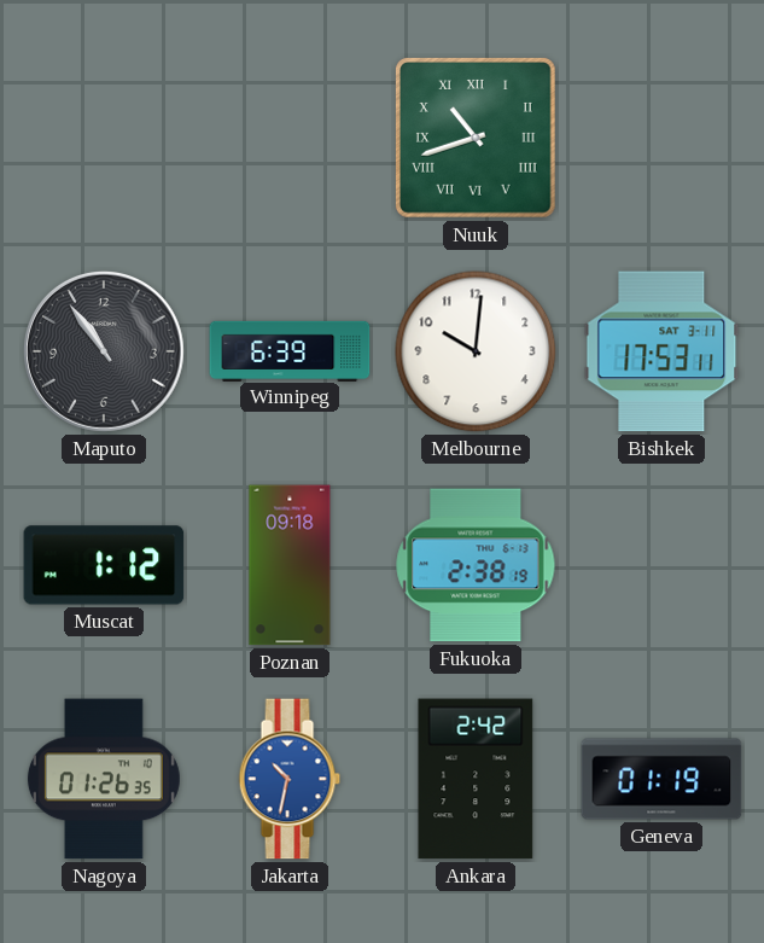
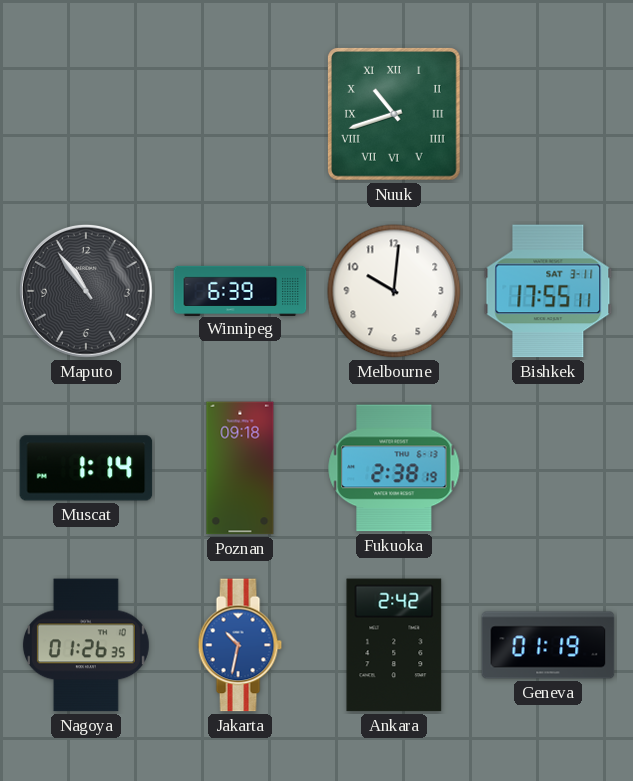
Bishkek: 17:53 -> 17:55
Muscat: 1:12 -> 1:14
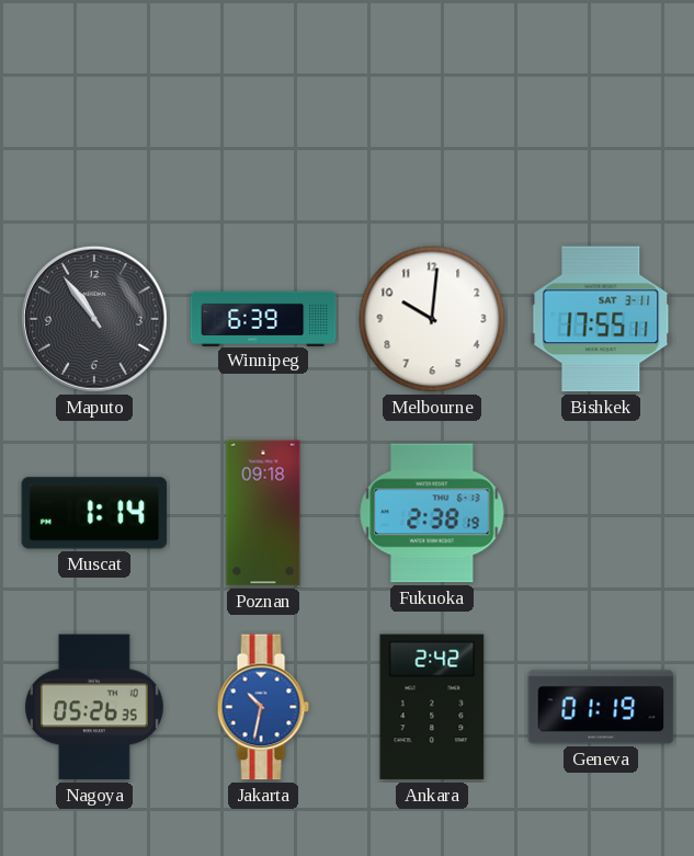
Nuuk: 10:42 -> none
Nagoya: 01:26 -> 05:26
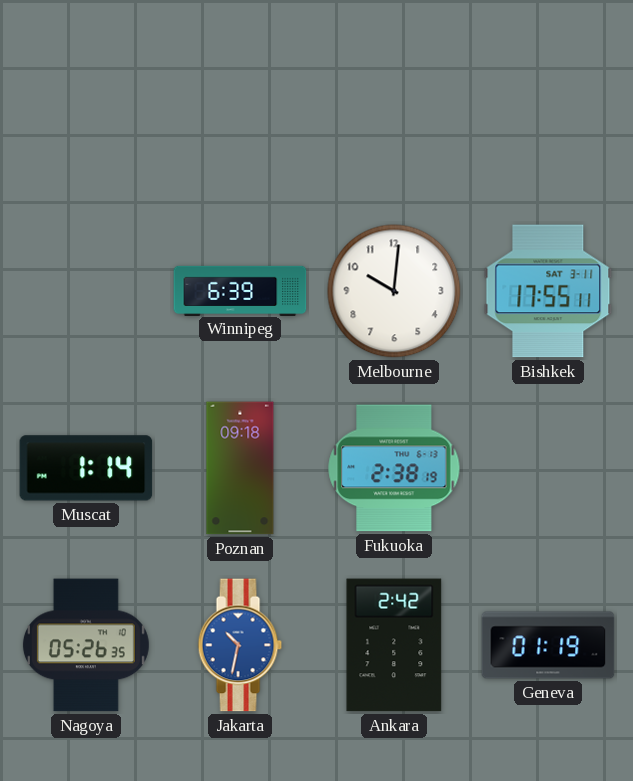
Maputo: 10:54 -> none
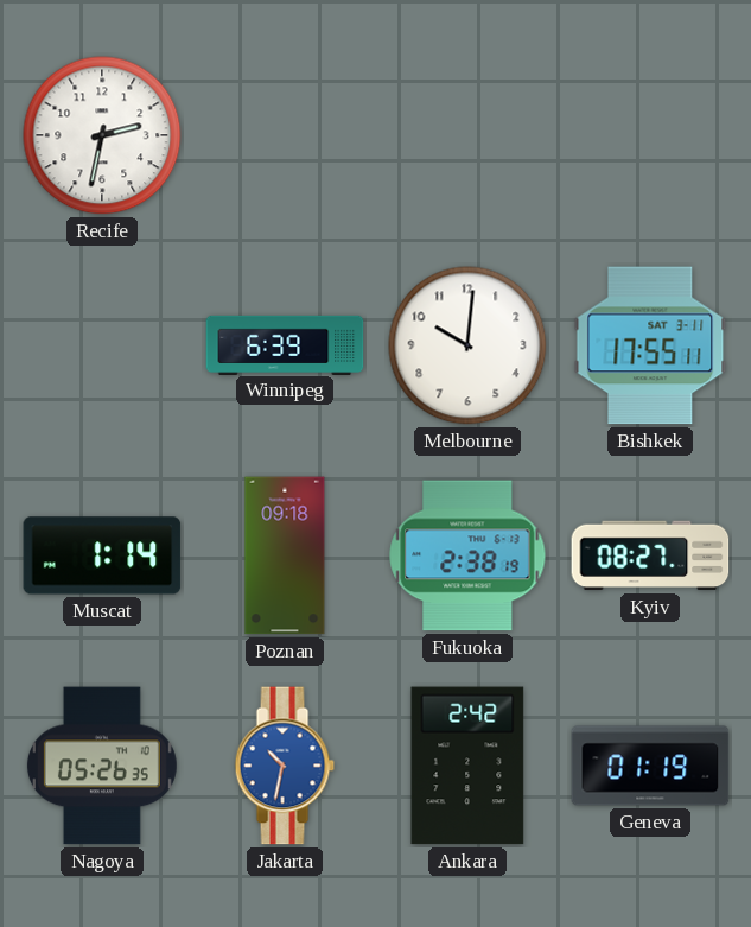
Recife: none -> 2:32
Kyiv: none -> 08:27
